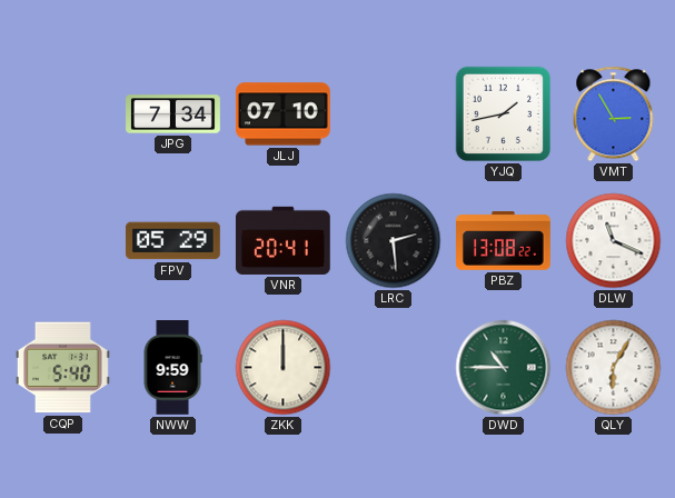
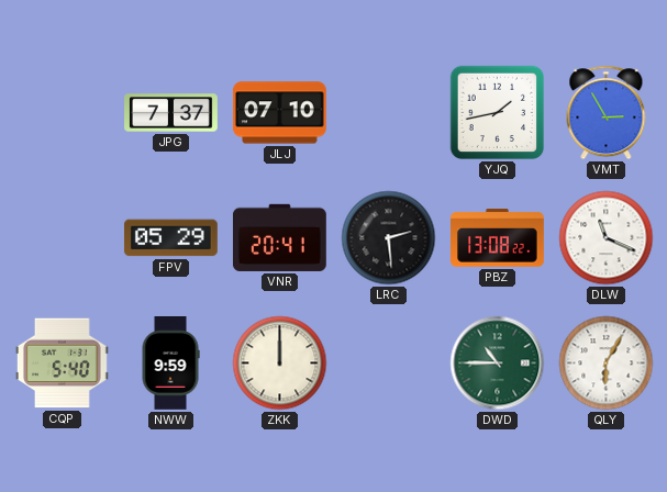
JPG: 7:34 -> 7:37
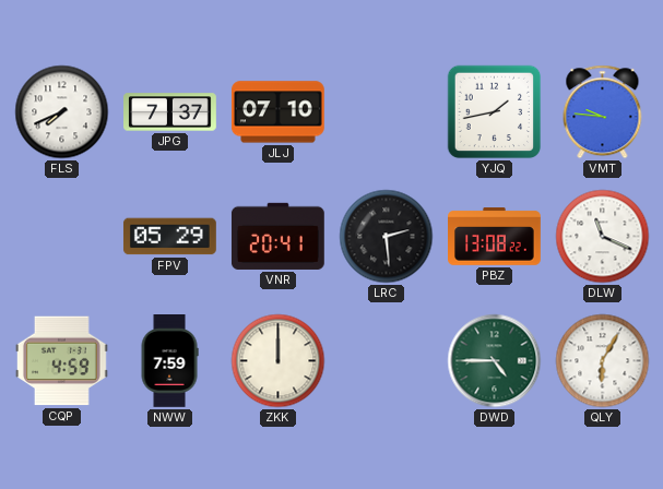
FLS: none -> 7:41
VMT: 2:55 -> 9:46
CQP: 5:40 -> 4:59
NWW: 9:59 -> 7:59
DWD: 10:45 -> 4:45
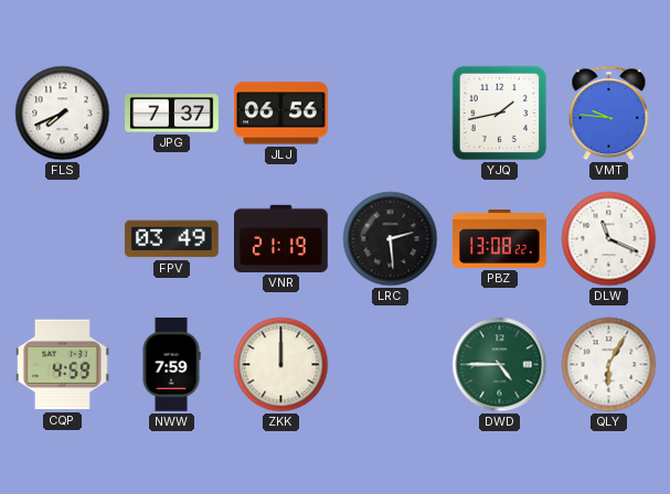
JLJ: 07:10 -> 06:56
FPV: 05:29 -> 03:49
VNR: 20:41 -> 21:19
